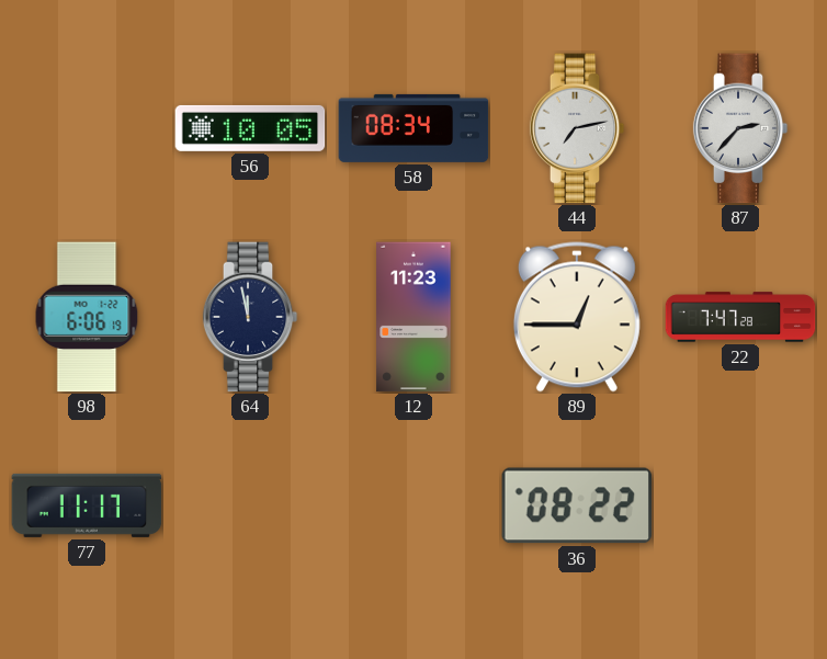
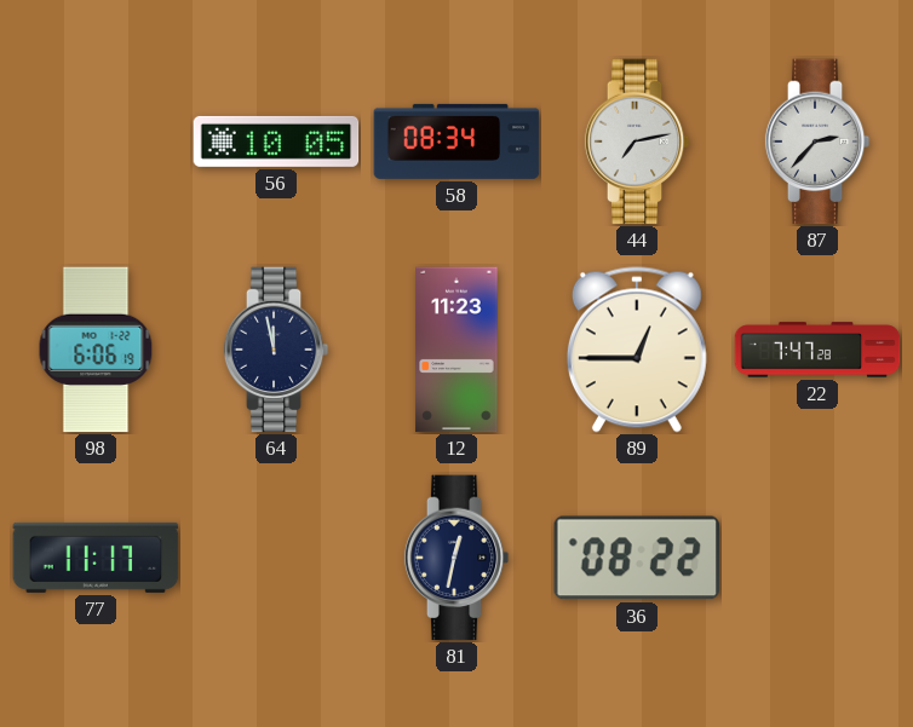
81: none -> 12:32
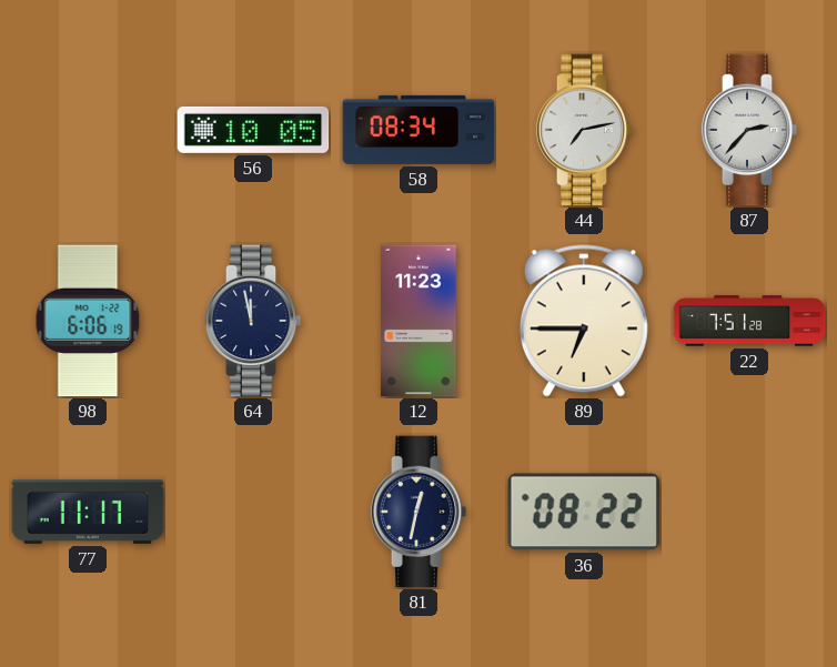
89: 12:45 -> 6:45
22: 7:47 -> 7:51
